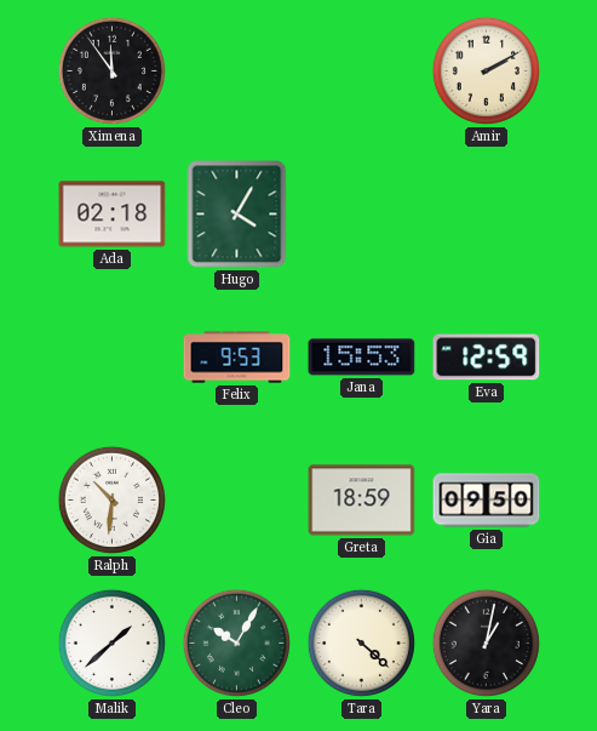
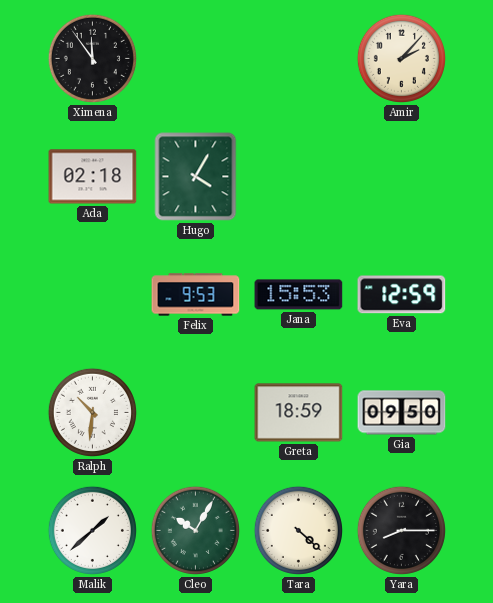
Amir: 2:10 -> 2:07
Yara: 1:02 -> 8:15
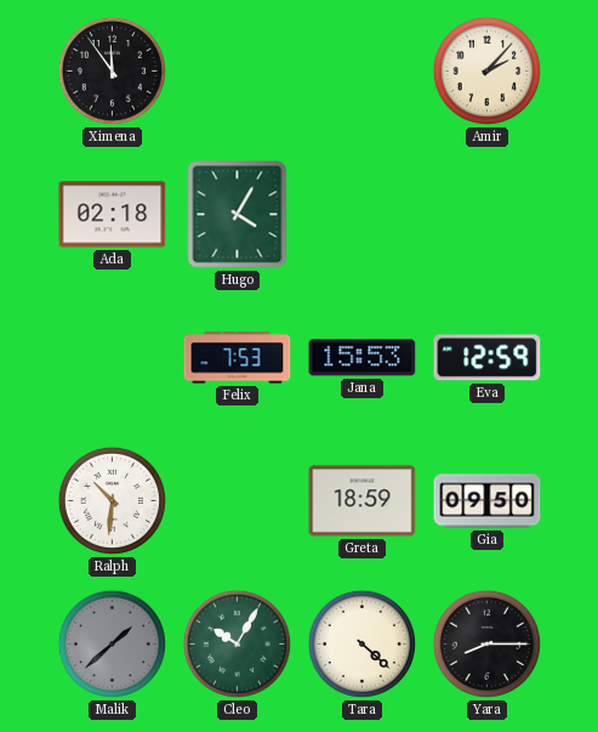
Felix: 9:53 -> 7:53
Malik dial: white -> grey
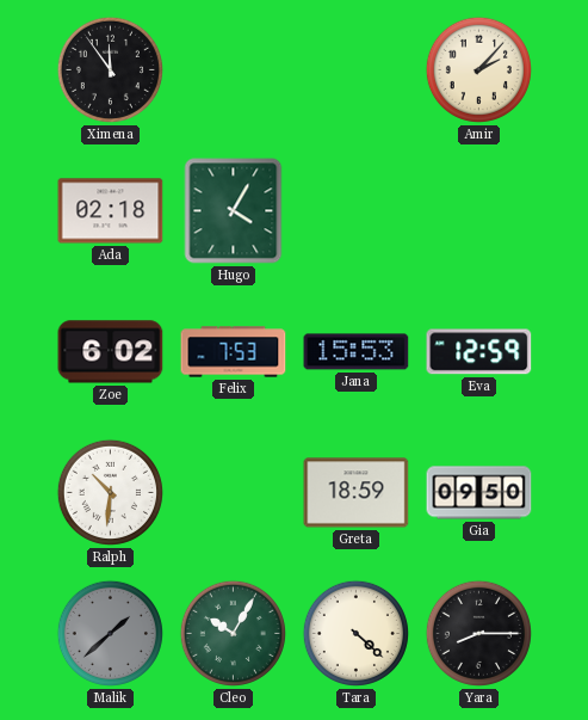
Zoe: none -> 6:02
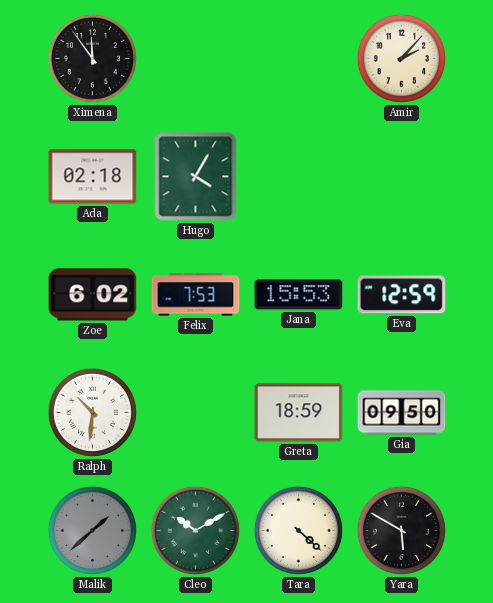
Cleo: 10:05 -> 10:10
Yara: 8:15 -> 5:50
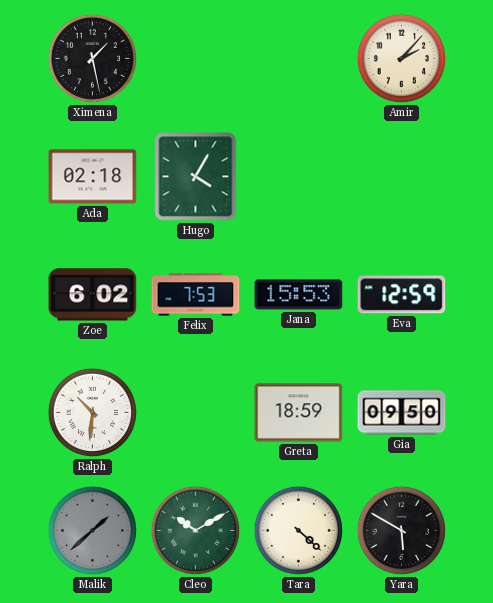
Ximena: 11:54 -> 1:28
